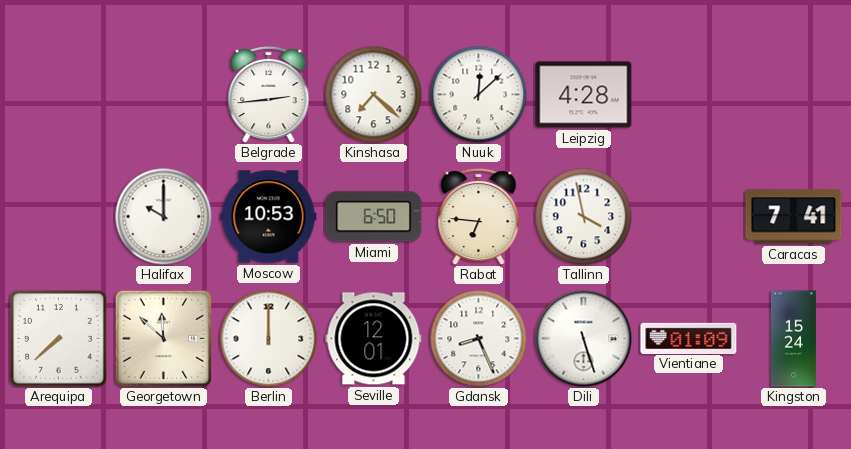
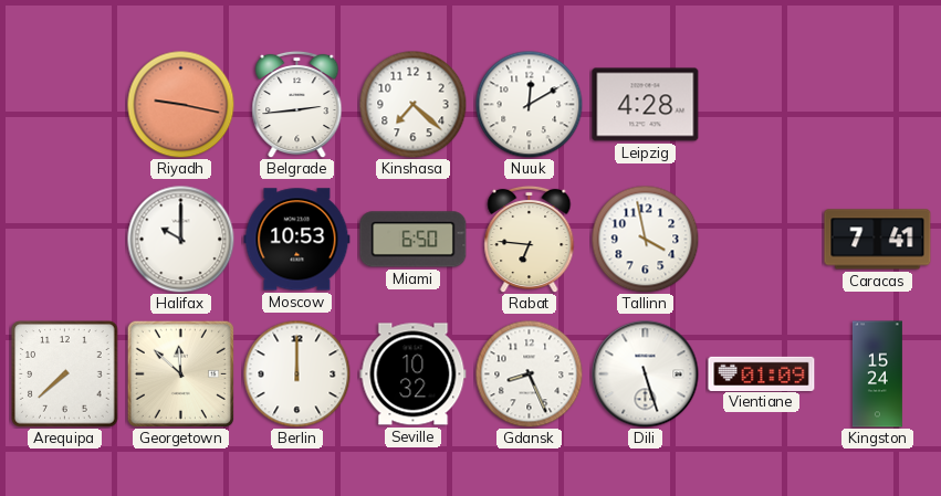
Riyadh: none -> 9:17
Nuuk: 12:08 -> 12:10
Seville: 12:01 -> 10:32
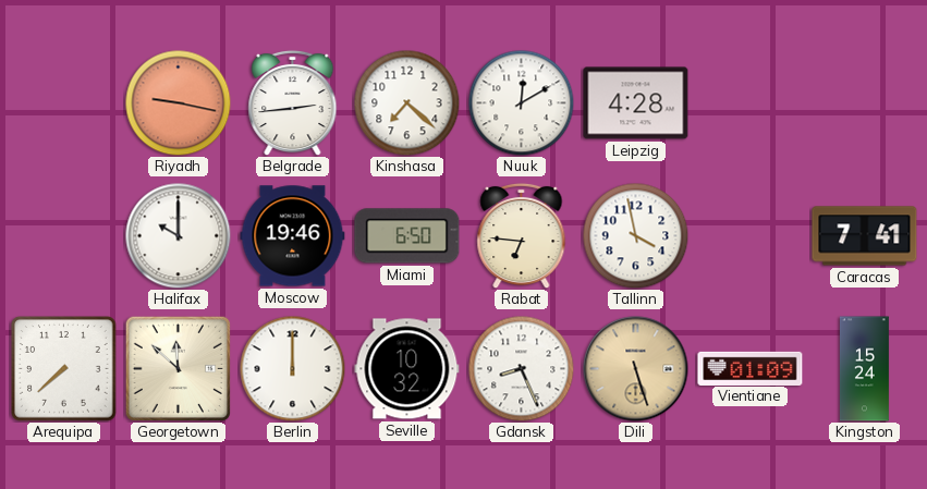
Moscow: 10:53 -> 19:46
Dili dial: white -> champagne
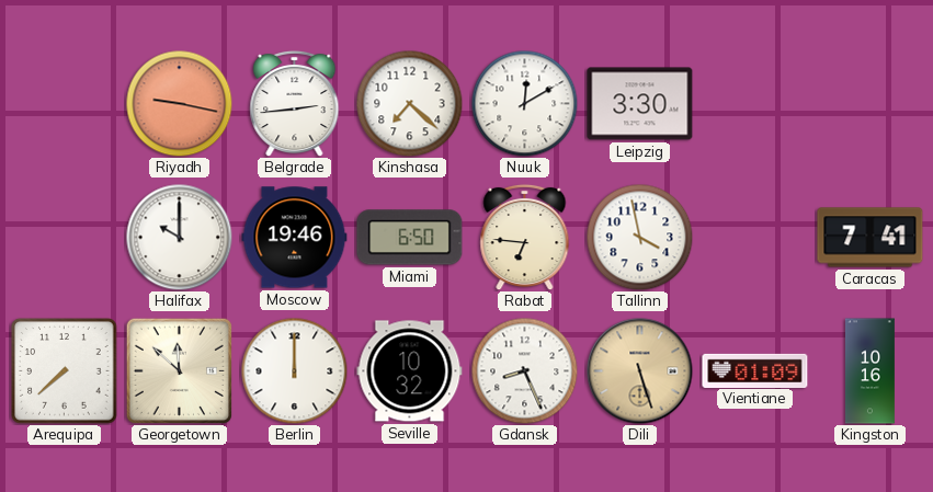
Leipzig: 4:28 -> 3:30
Kingston: 15:24 -> 10:16
